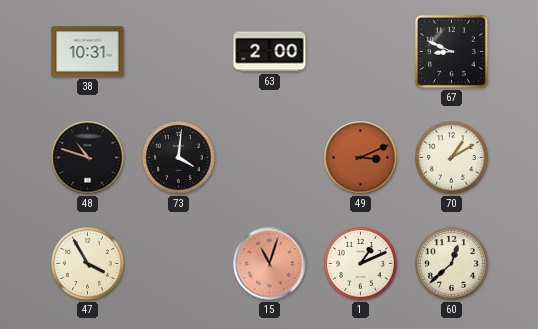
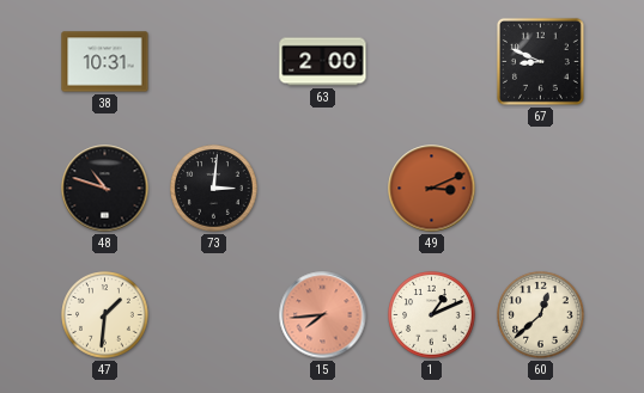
73: 4:01 -> 3:01
70: 1:10 -> none
47: 3:55 -> 1:31
15: 11:03 -> 7:44
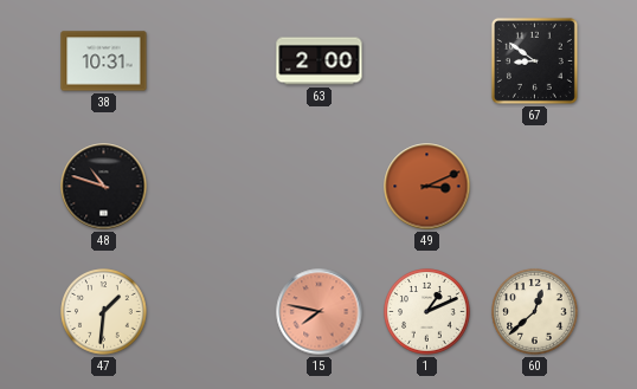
67: 8:49 -> 8:51
73: 3:01 -> none
15: 7:44 -> 7:47
